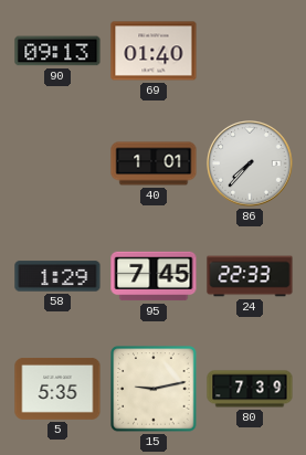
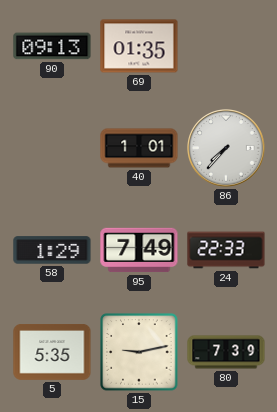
69: 01:40 -> 01:35
95: 7:45 -> 7:49
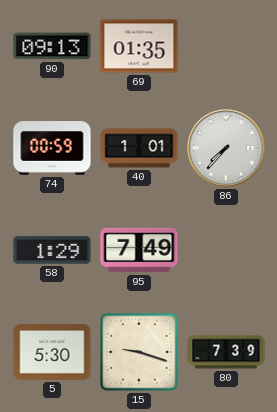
74: none -> 00:59
24: 22:33 -> none
5: 5:35 -> 5:30
15: 9:13 -> 9:18
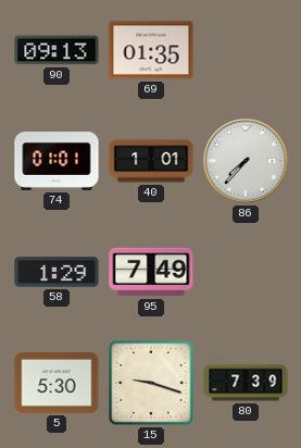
74: 00:59 -> 01:01
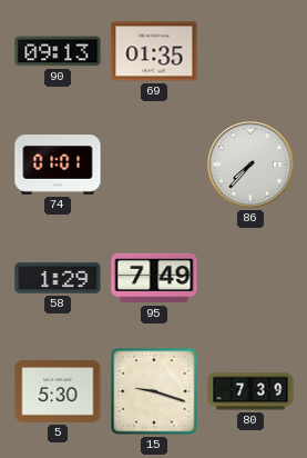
40: 1:01 -> none
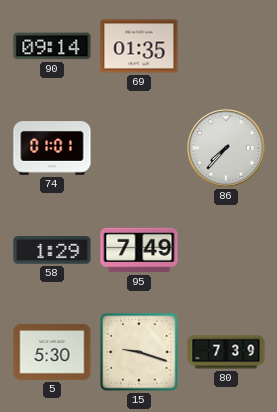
90: 09:13 -> 09:14
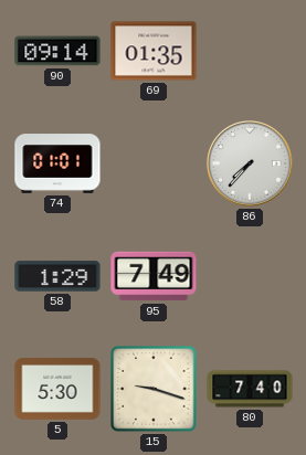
80: 7:39 -> 7:40
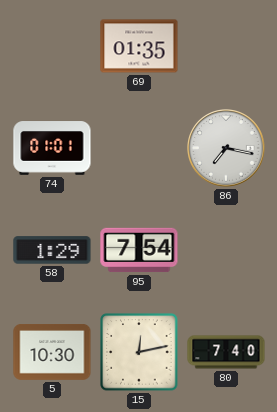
90: 09:14 -> none
86: 7:37 -> 7:17
95: 7:49 -> 7:54
5: 5:30 -> 10:30
15: 9:18 -> 12:13
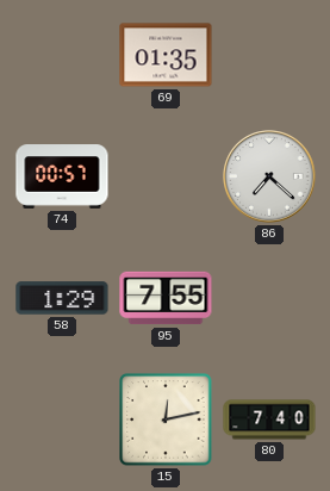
74: 01:01 -> 00:57
86: 7:17 -> 7:22
95: 7:54 -> 7:55
5: 10:30 -> none
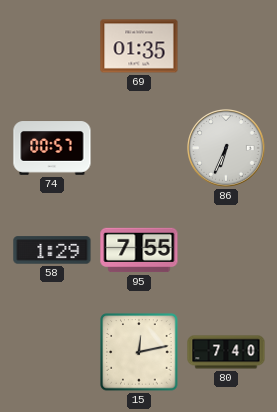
86: 7:22 -> 6:34
